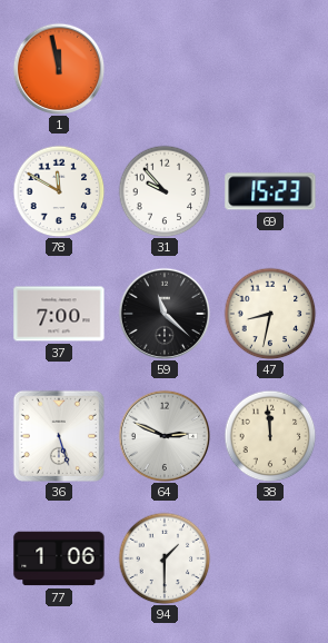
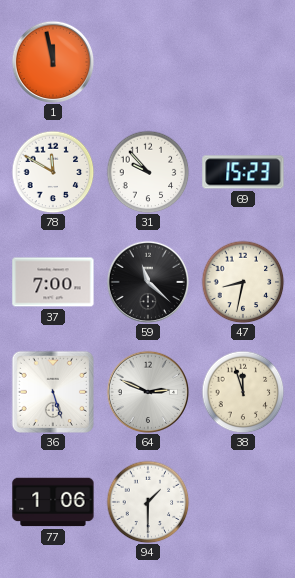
38: 11:59 -> 11:57
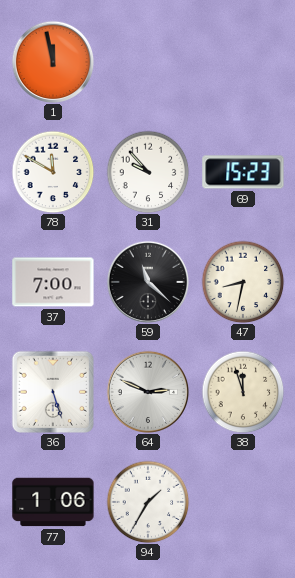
94: 1:30 -> 1:35
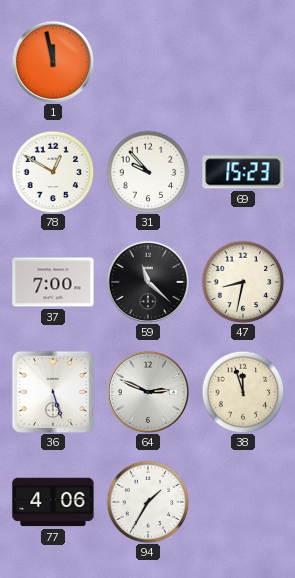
78: 11:50 -> 12:50
77: 1:06 -> 4:06
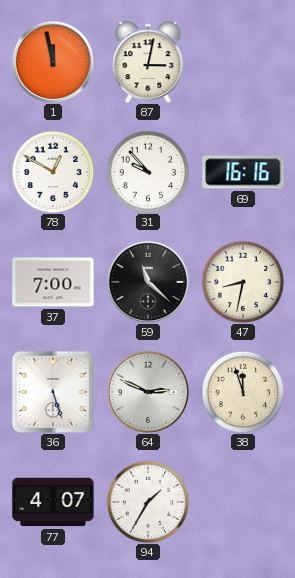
87: none -> 3:02
69: 15:23 -> 16:16
77: 4:06 -> 4:07
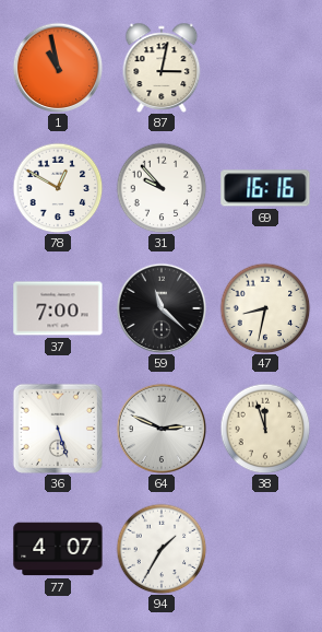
1: 11:58 -> 10:58
